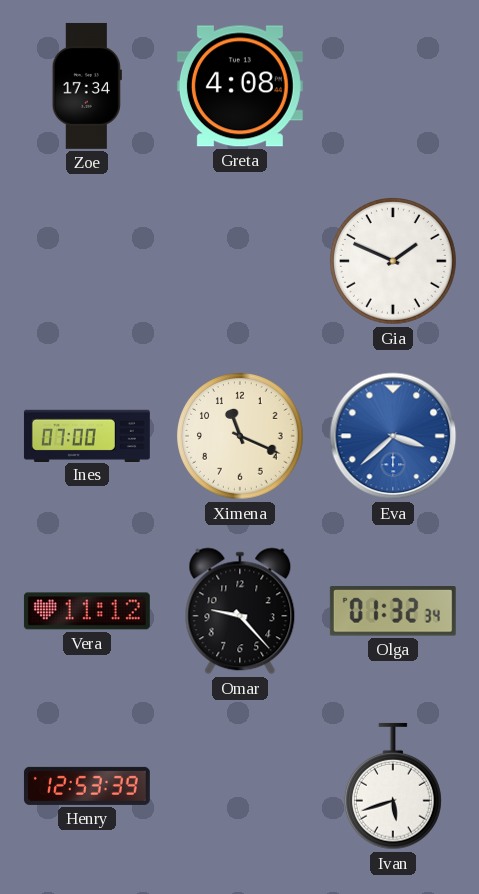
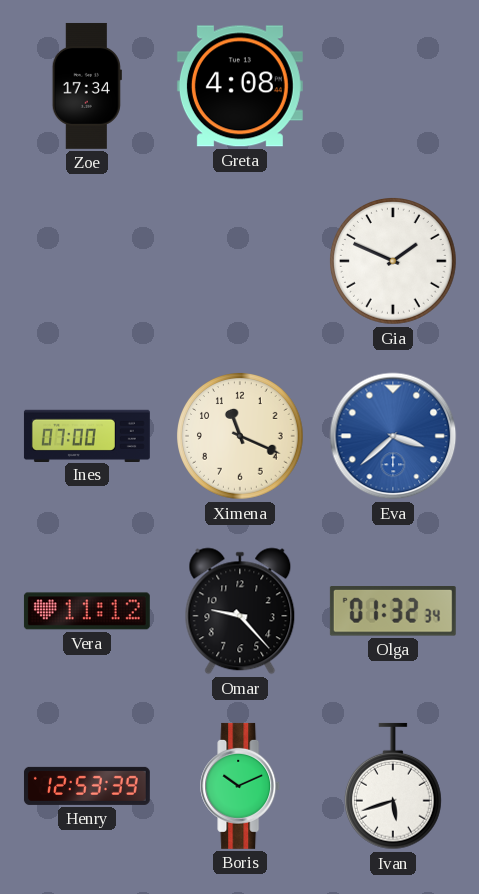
Boris: none -> 10:11
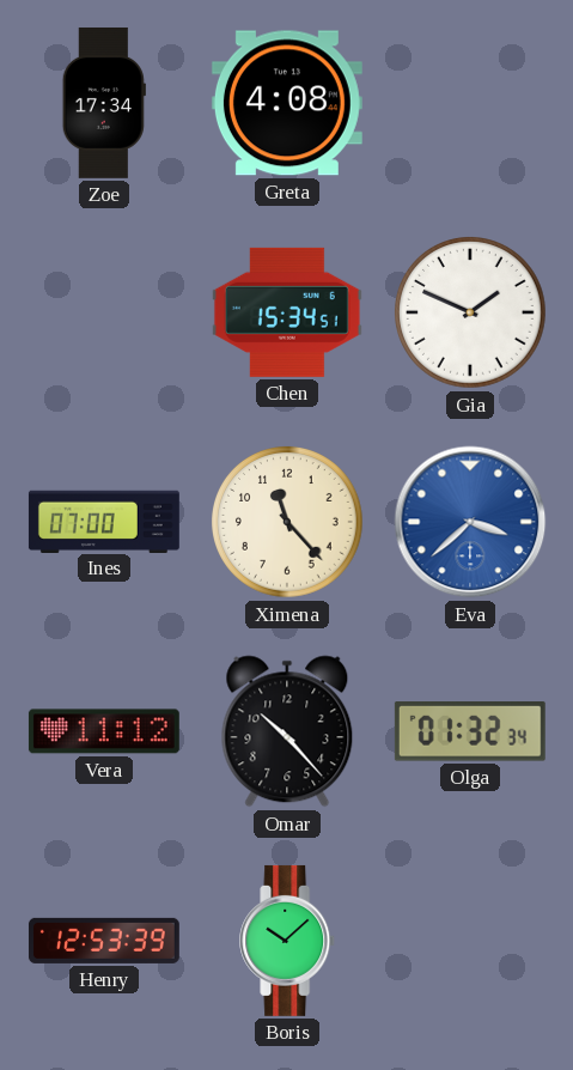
Chen: none -> 15:34
Ximena: 11:19 -> 11:23
Omar: 9:23 -> 10:23
Boris: 10:11 -> 10:08
Ivan: 5:42 -> none
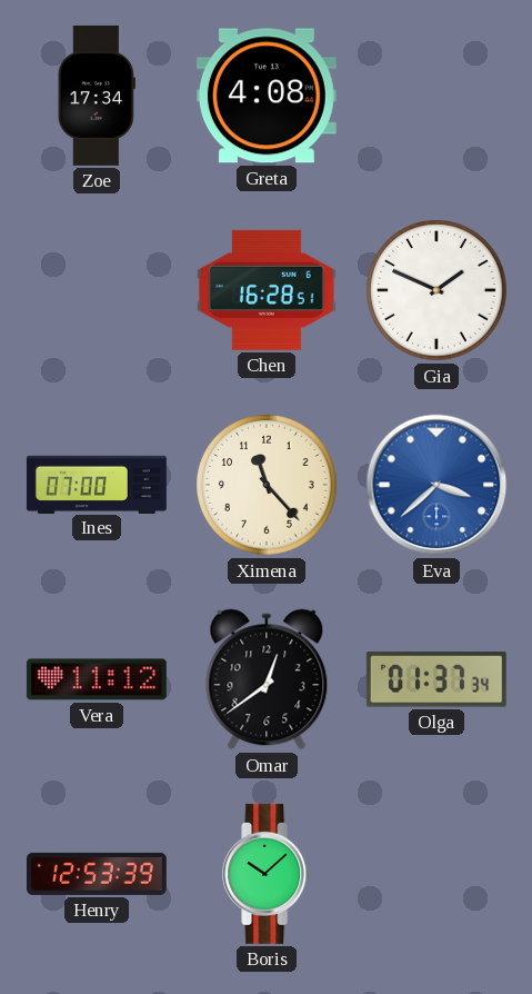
Chen: 15:34 -> 16:28
Omar: 10:23 -> 12:39
Olga: 01:32 -> 01:37
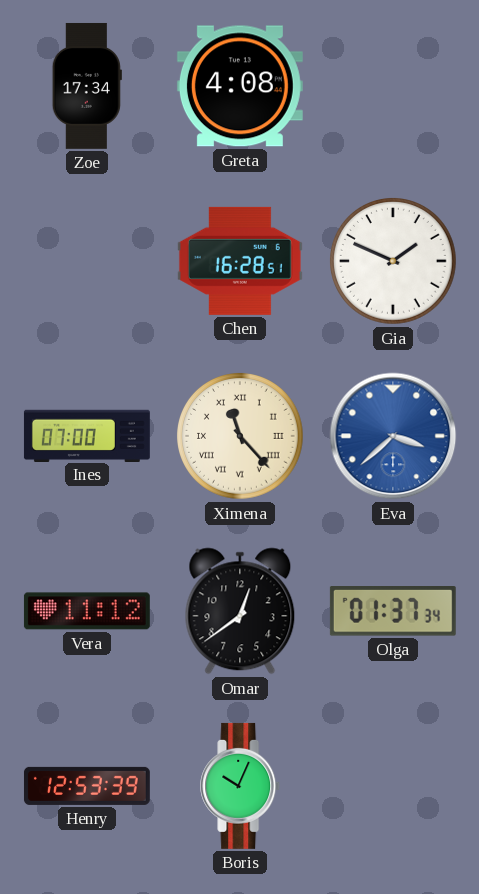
Ximena numerals: Arabic -> Roman
Boris: 10:08 -> 10:04
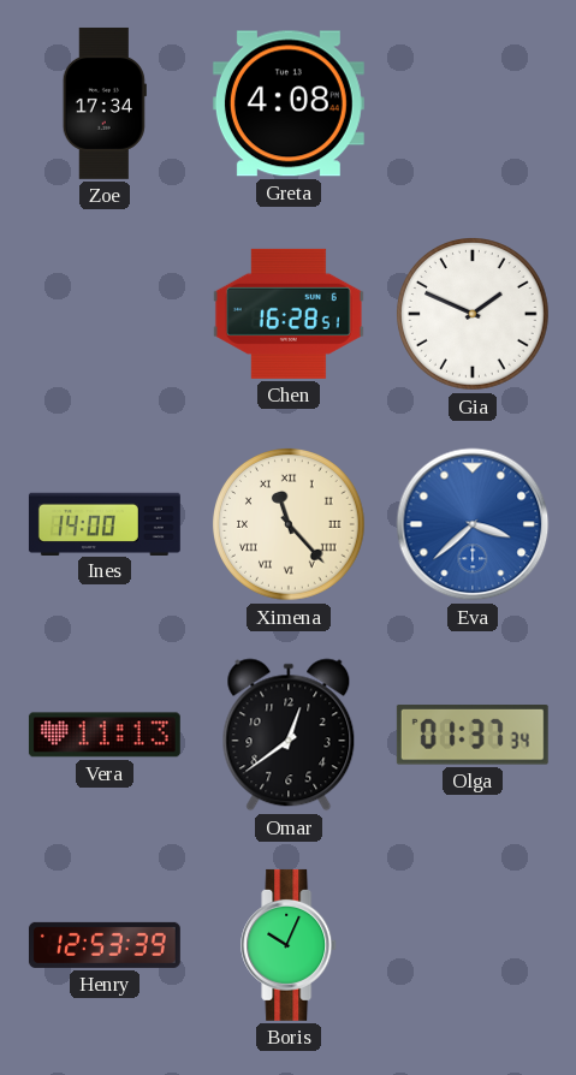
Ines: 07:00 -> 14:00
Vera: 11:12 -> 11:13
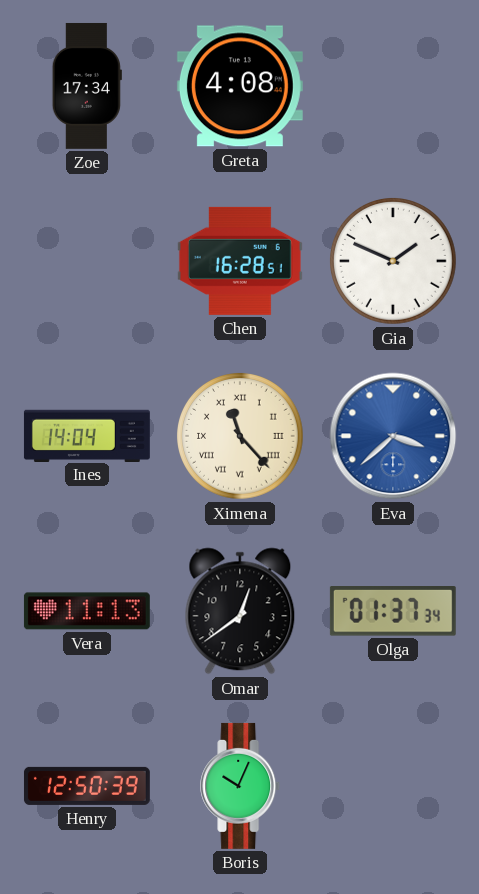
Ines: 14:00 -> 14:04
Henry: 12:53 -> 12:50
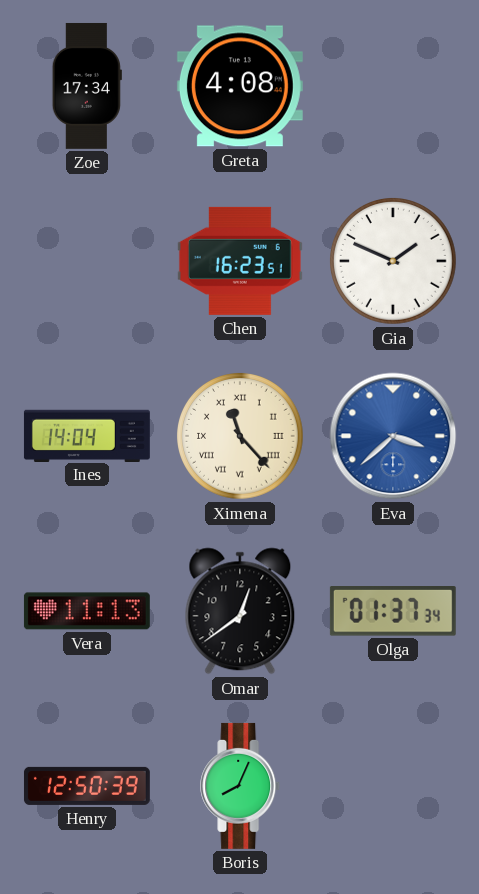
Chen: 16:28 -> 16:23
Boris: 10:04 -> 8:04
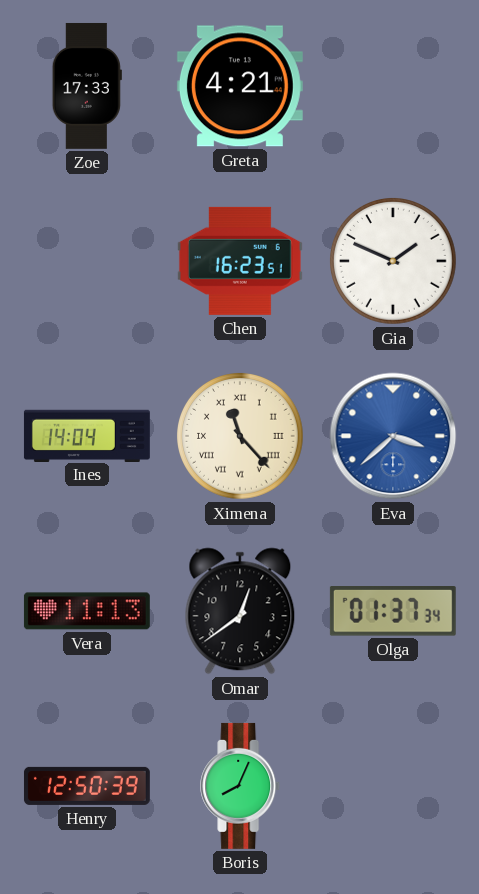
Zoe: 17:34 -> 17:33
Greta: 4:08 -> 4:21
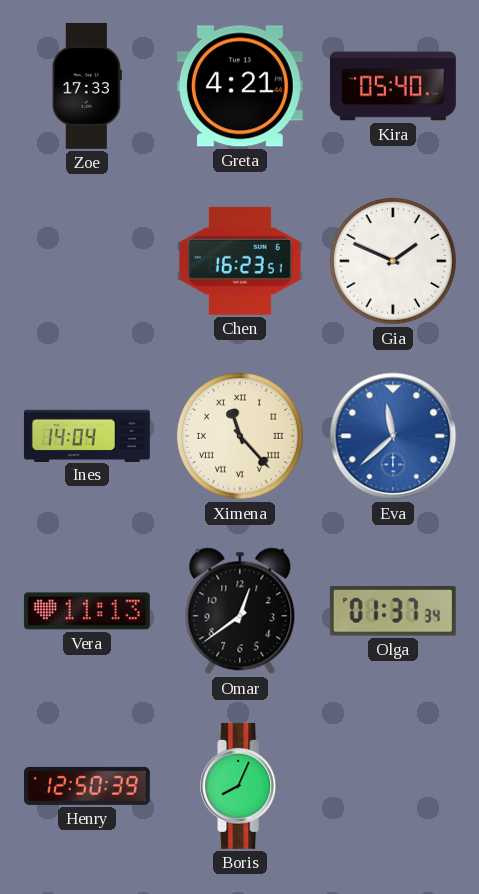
Kira: none -> 05:40
Eva: 3:38 -> 11:38
